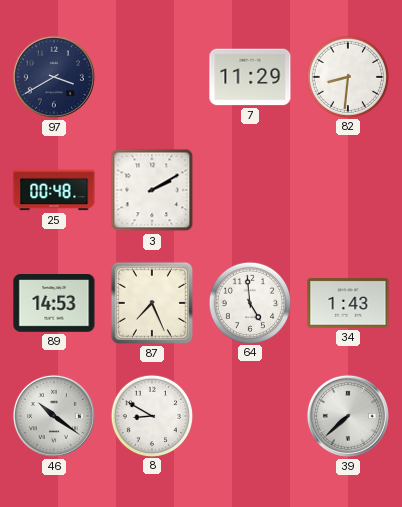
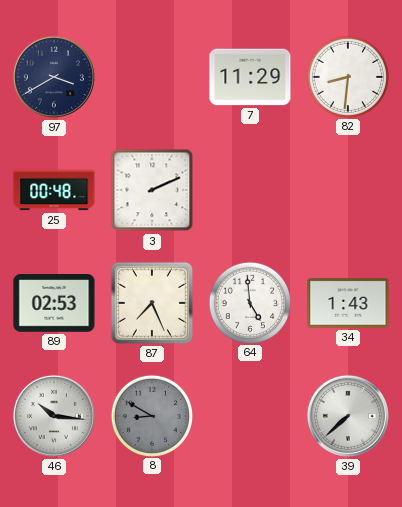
3: 2:10 -> 2:11
89: 14:53 -> 02:53
46: 10:21 -> 10:16
8 dial: white -> grey
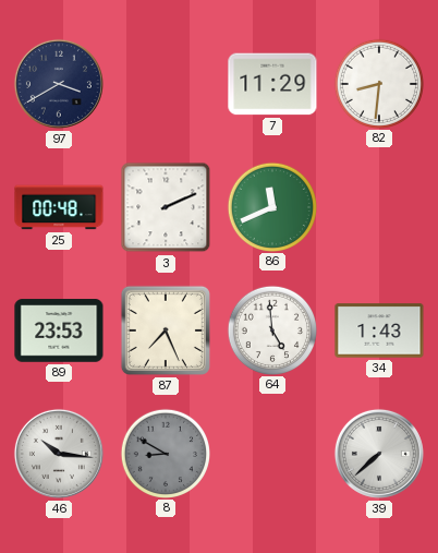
86: none -> 11:41
89: 02:53 -> 23:53
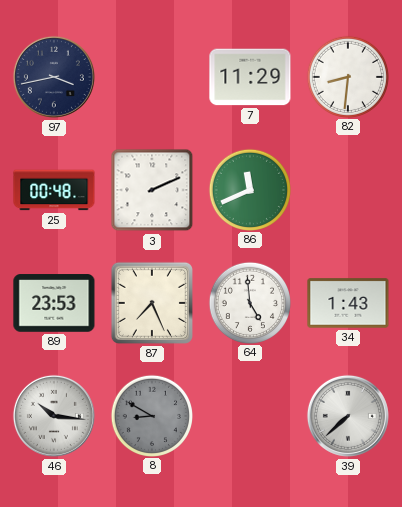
97: 3:40 -> 3:43
